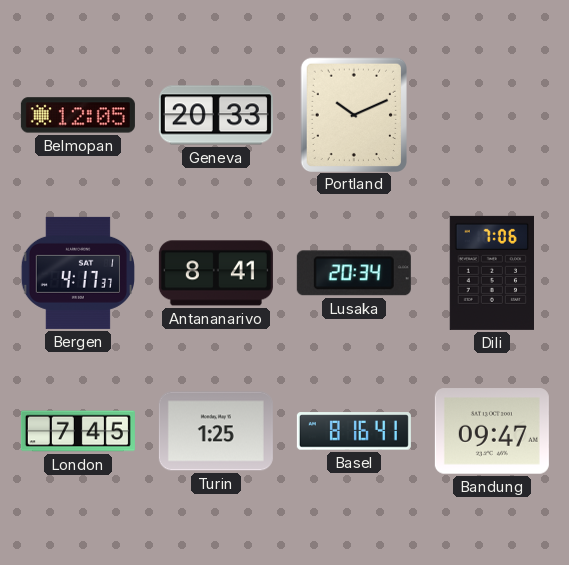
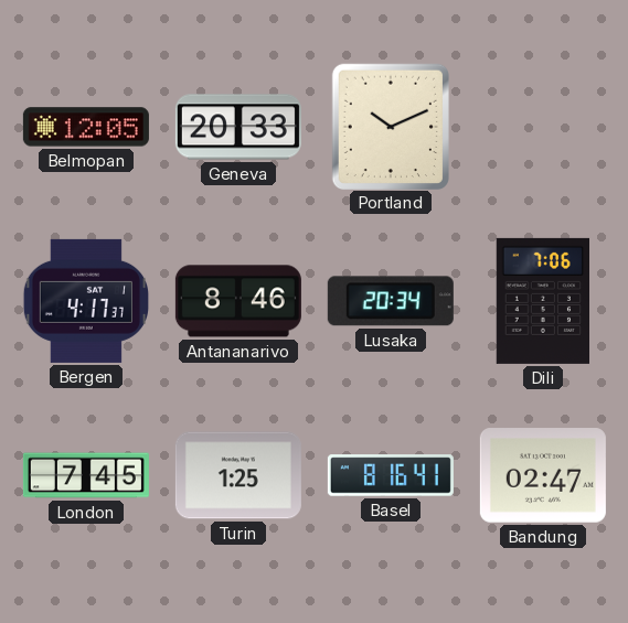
Antananarivo: 8:41 -> 8:46
Bandung: 09:47 -> 02:47
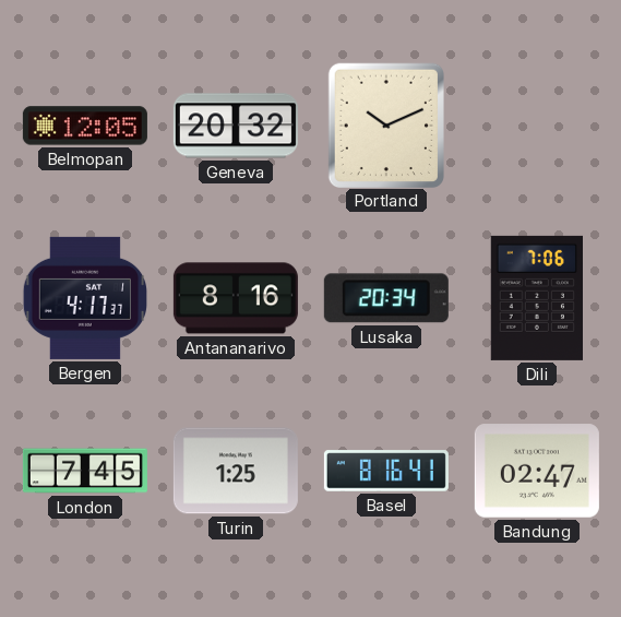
Geneva: 20:33 -> 20:32
Antananarivo: 8:46 -> 8:16
